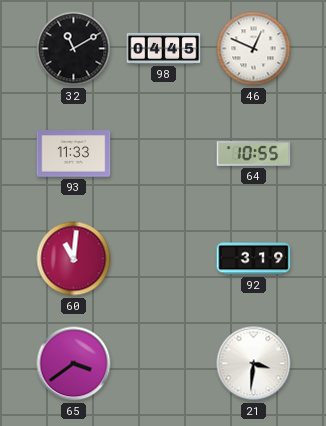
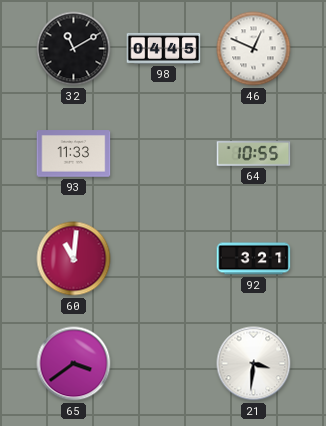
92: 3:19 -> 3:21
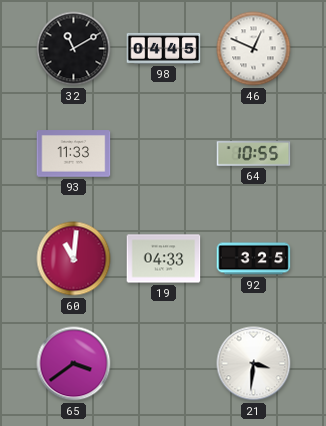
19: none -> 04:33
92: 3:21 -> 3:25
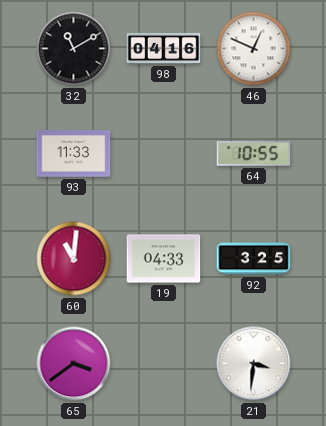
98: 04:45 -> 04:16
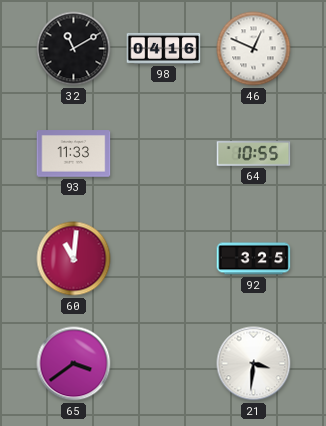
19: 04:33 -> none
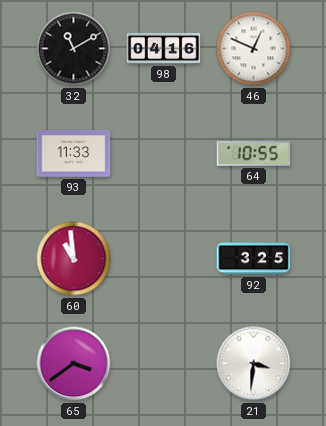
60: 11:01 -> 10:59
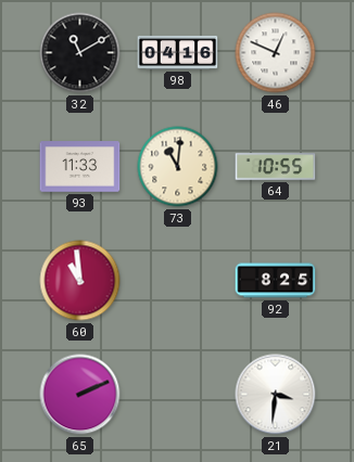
73: none -> 11:01
92: 3:25 -> 8:25
65: 3:39 -> 2:11
